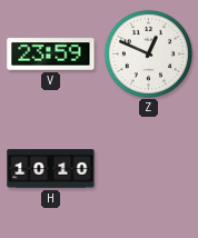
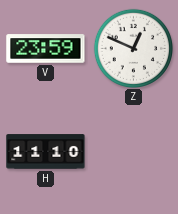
H: 10:10 -> 11:10
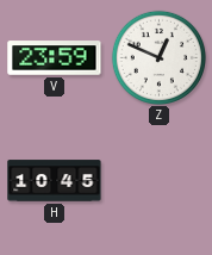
H: 11:10 -> 10:45
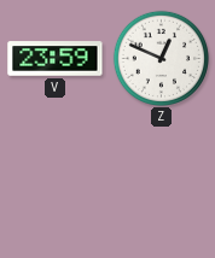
H: 10:45 -> none
